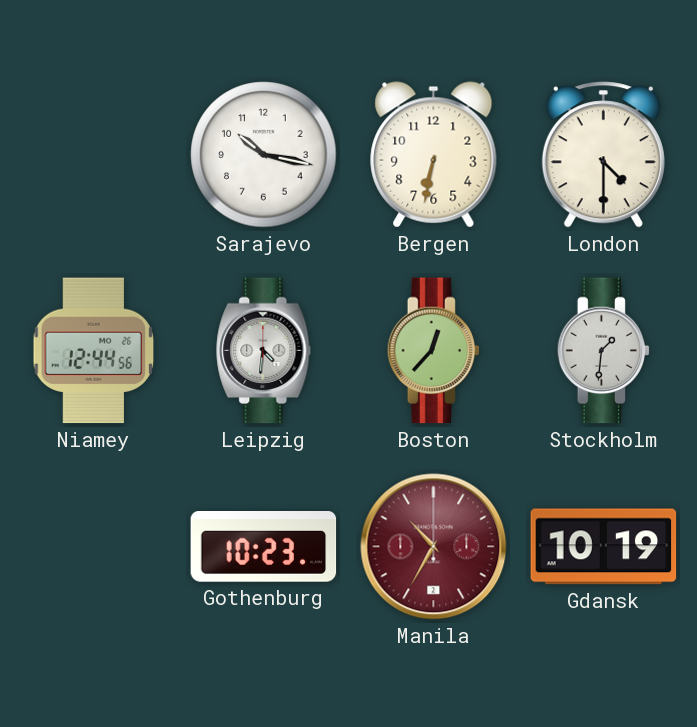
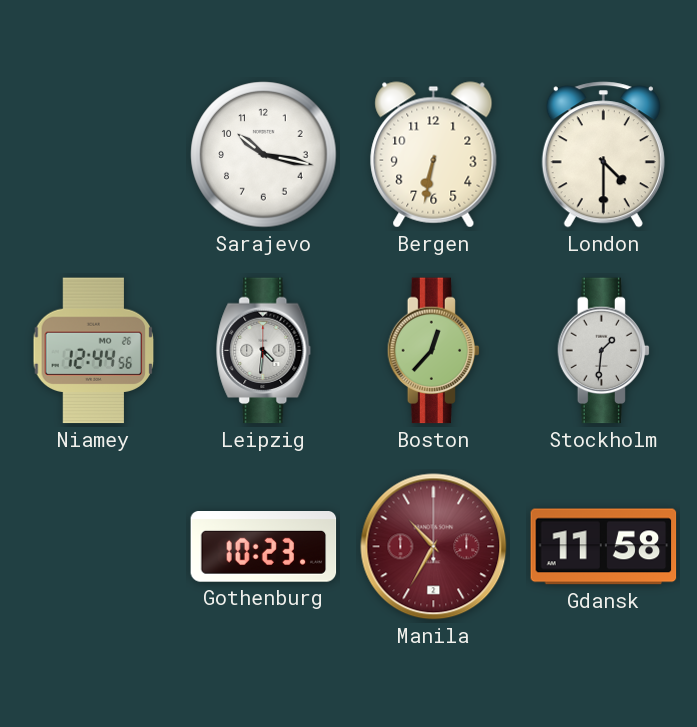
Gdansk: 10:19 -> 11:58
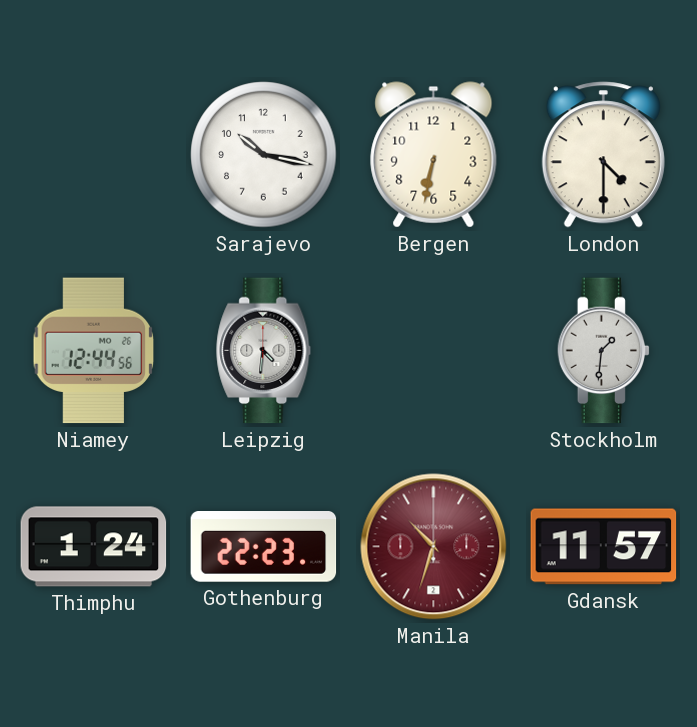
Boston: 12:37 -> none
Thimphu: none -> 1:24
Gothenburg: 10:23 -> 22:23
Manila: 10:35 -> 10:33
Gdansk: 11:58 -> 11:57
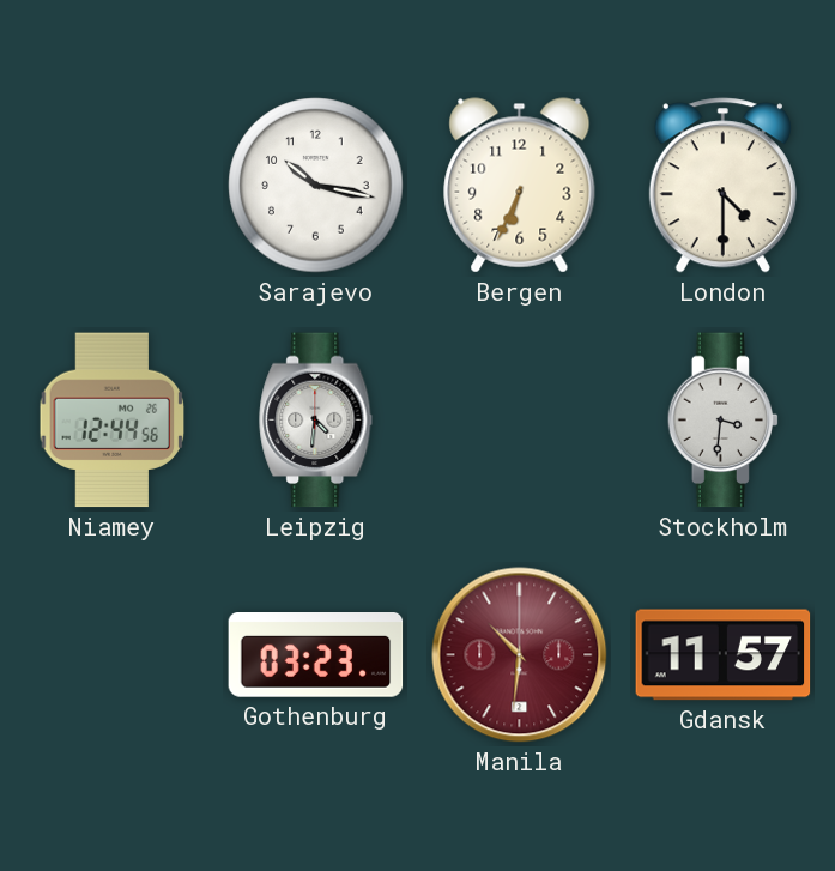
Bergen: 6:32 -> 6:34
Stockholm: 1:31 -> 3:31
Thimphu: 1:24 -> none
Gothenburg: 22:23 -> 03:23
Manila: 10:33 -> 10:31
